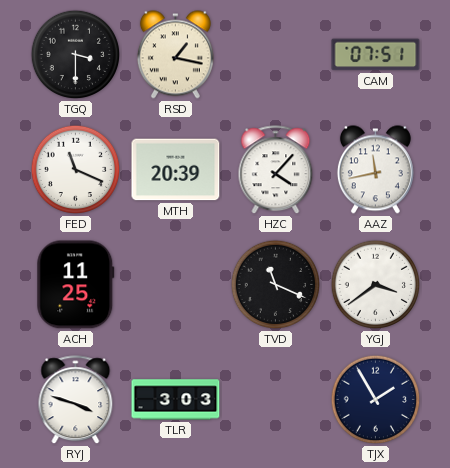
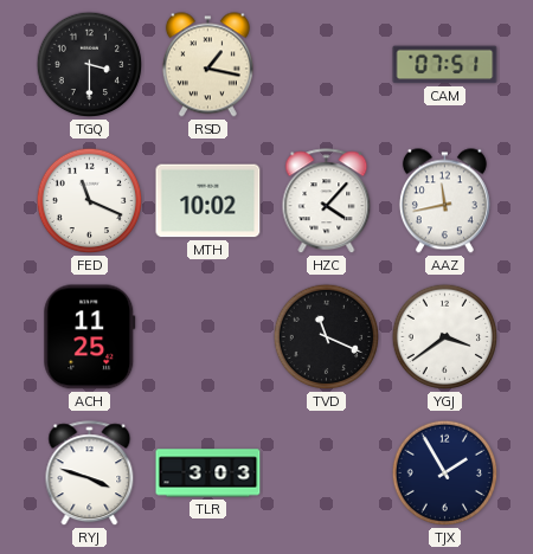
MTH: 20:39 -> 10:02
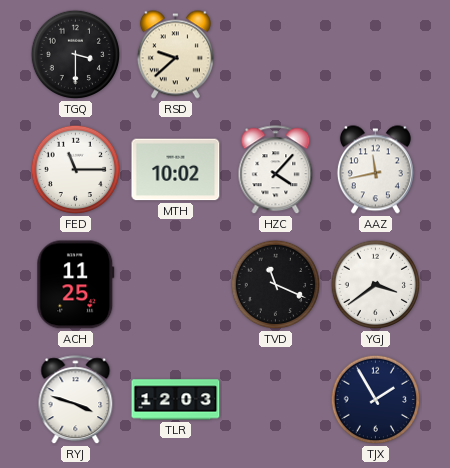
RSD: 1:17 -> 9:38
CAM: 07:51 -> none
FED: 11:19 -> 11:15
TLR: 3:03 -> 12:03
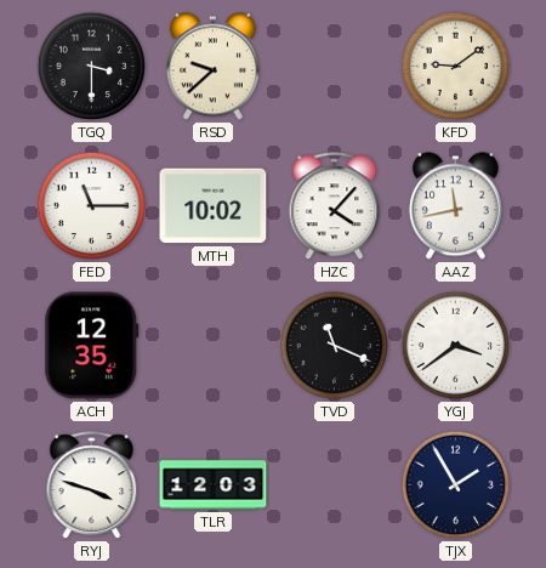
KFD: none -> 9:09
ACH: 11:25 -> 12:35
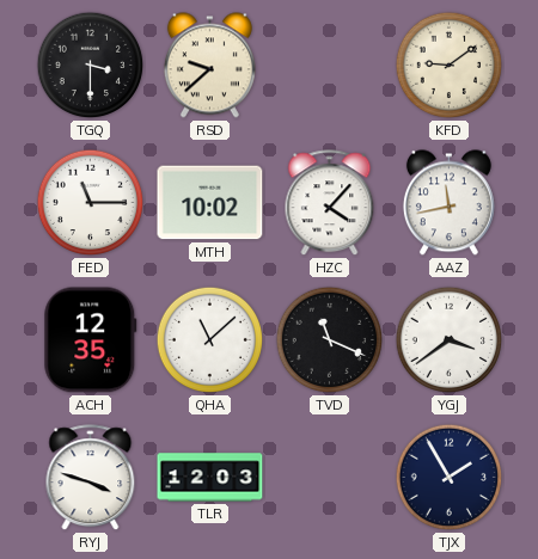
QHA: none -> 11:08
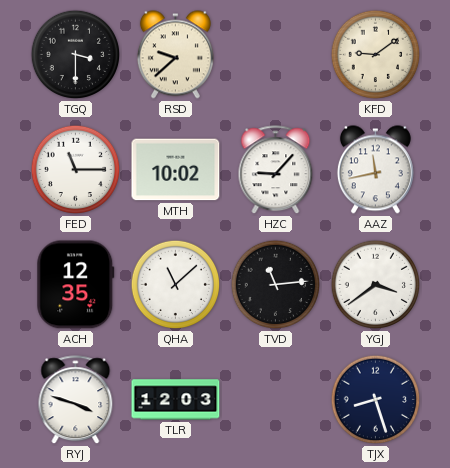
HZC: 4:07 -> 9:07
TVD: 11:19 -> 11:14
TJX: 1:55 -> 8:27
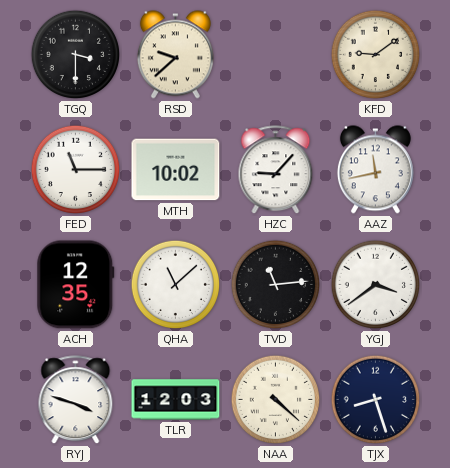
NAA: none -> 4:22
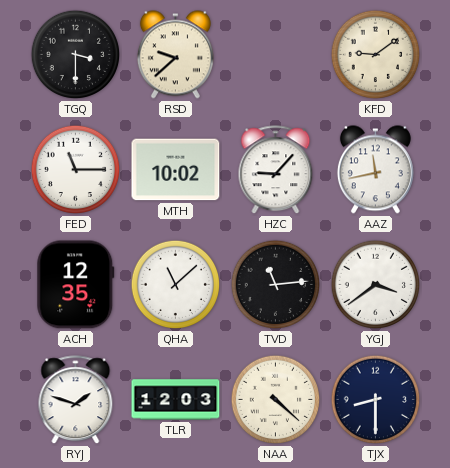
RYJ: 3:48 -> 1:48
TJX: 8:27 -> 8:30
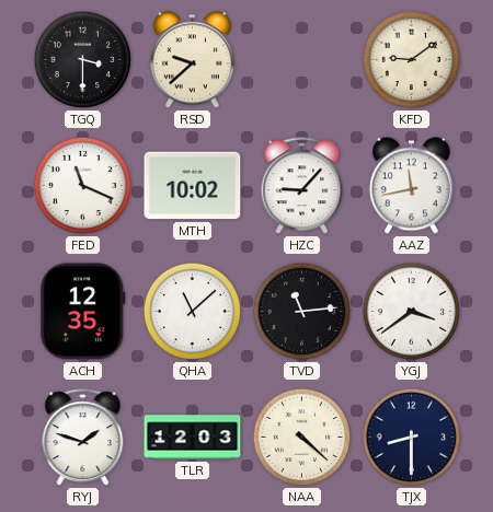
FED: 11:15 -> 11:19
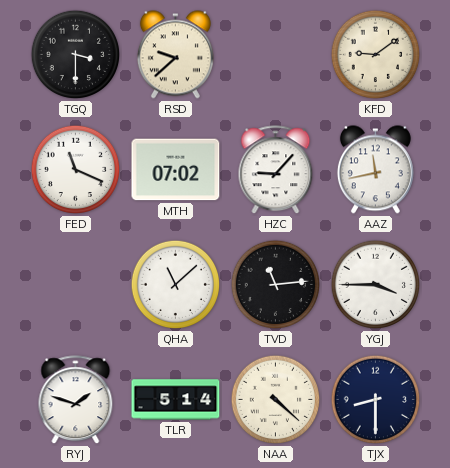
MTH: 10:02 -> 07:02
ACH: 12:35 -> none
YGJ: 3:39 -> 3:45
TLR: 12:03 -> 5:14
